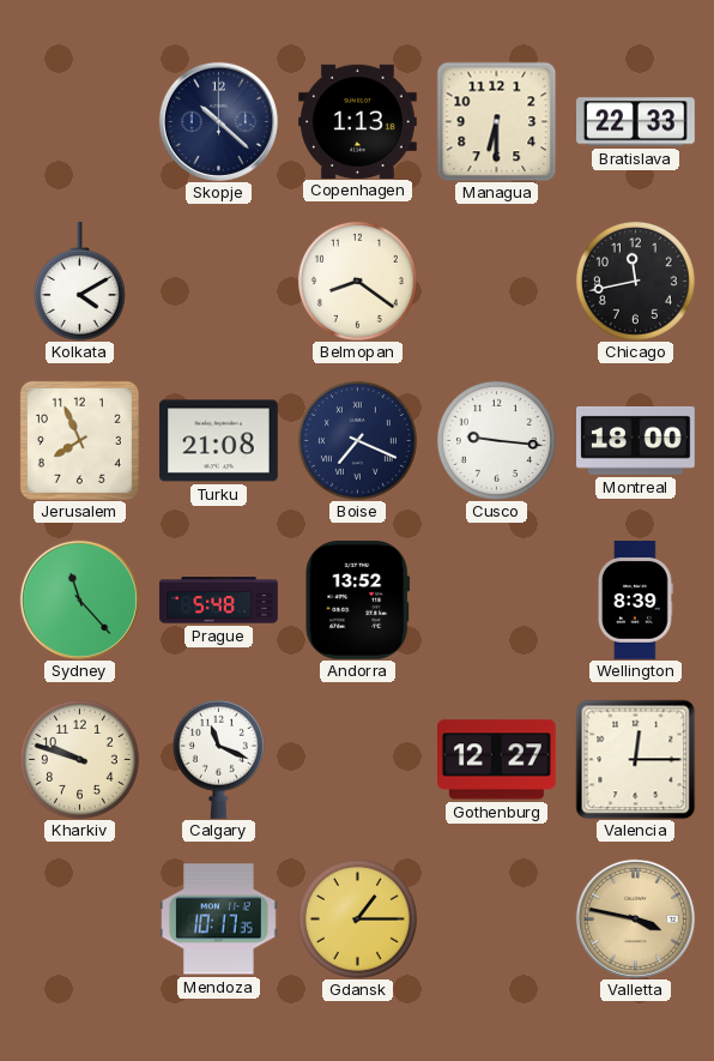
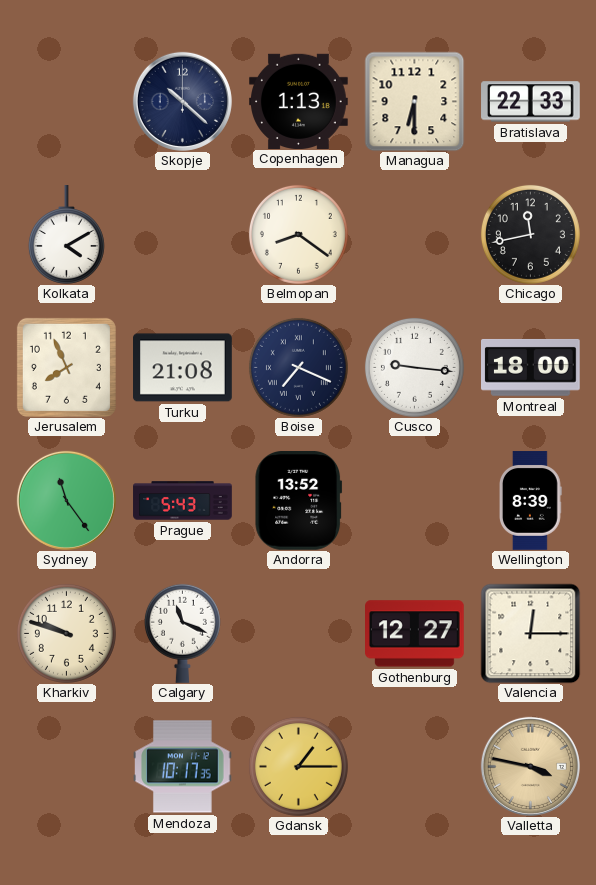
Sydney: 11:23 -> 11:24
Prague: 5:48 -> 5:43
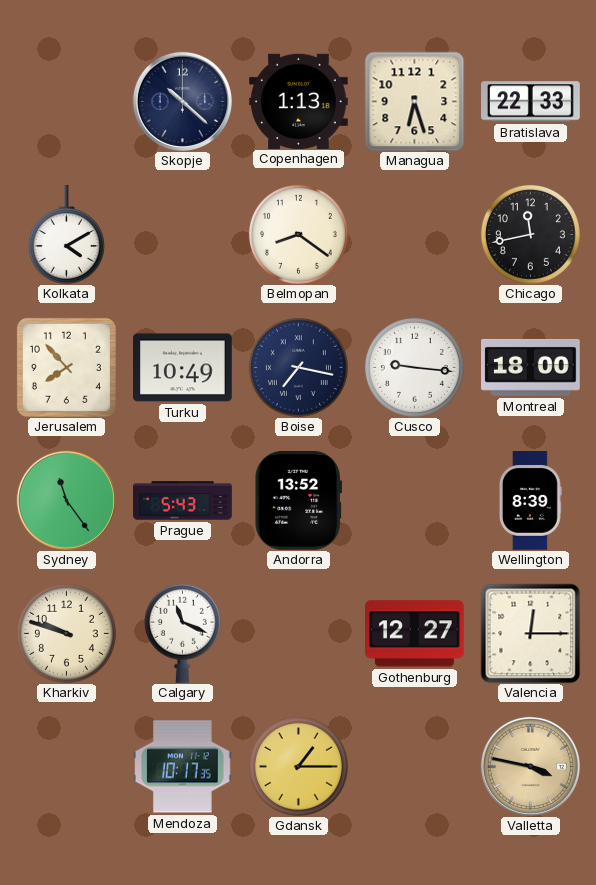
Managua: 6:30 -> 6:27
Jerusalem: 7:56 -> 7:53
Turku: 21:08 -> 10:49
Boise: 7:19 -> 7:17
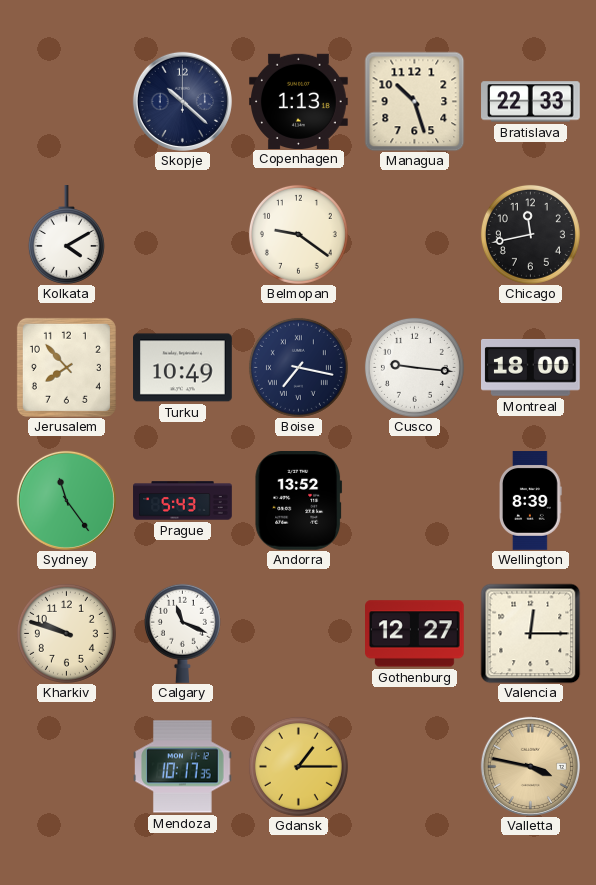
Managua: 6:27 -> 10:27
Belmopan: 8:21 -> 9:21
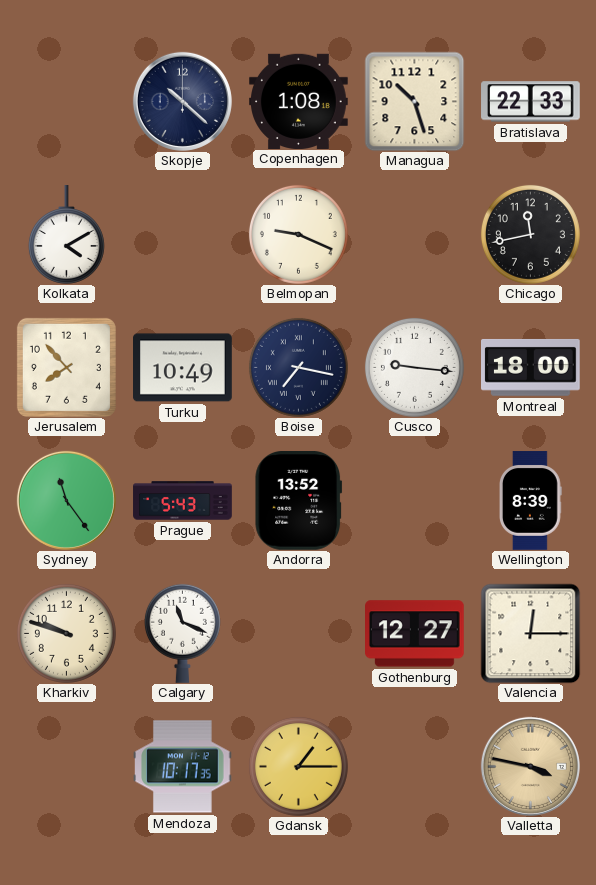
Copenhagen: 1:13 -> 1:08
Belmopan: 9:21 -> 9:19
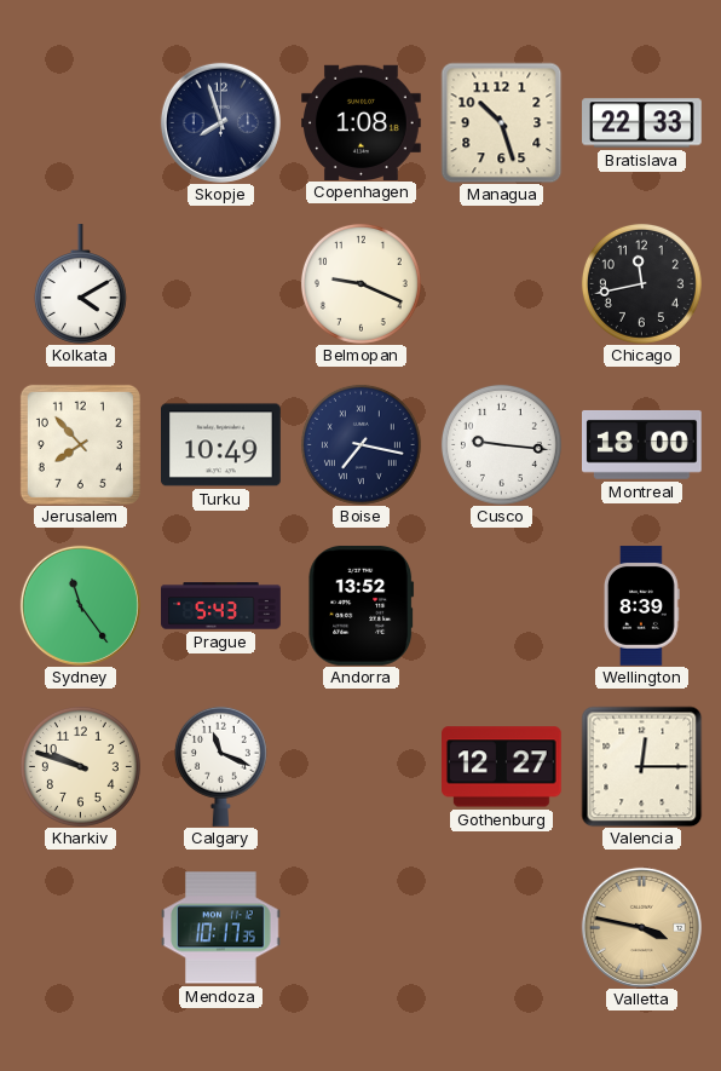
Skopje: 10:22 -> 7:57
Gdansk: 1:15 -> none
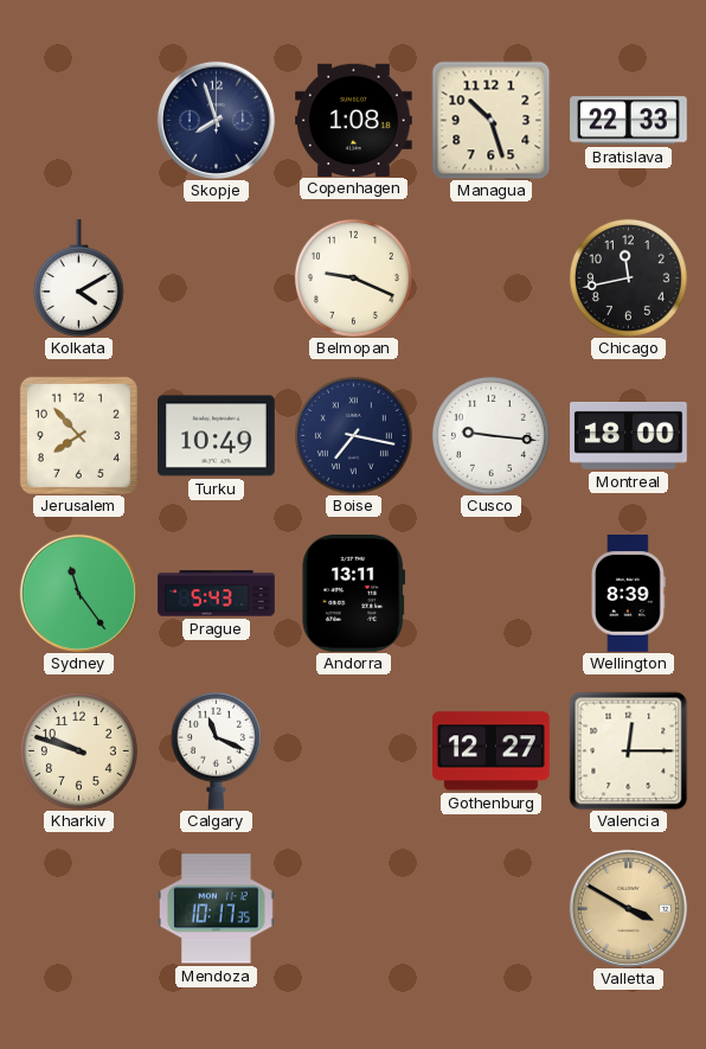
Andorra: 13:52 -> 13:11
Valletta: 3:47 -> 3:50
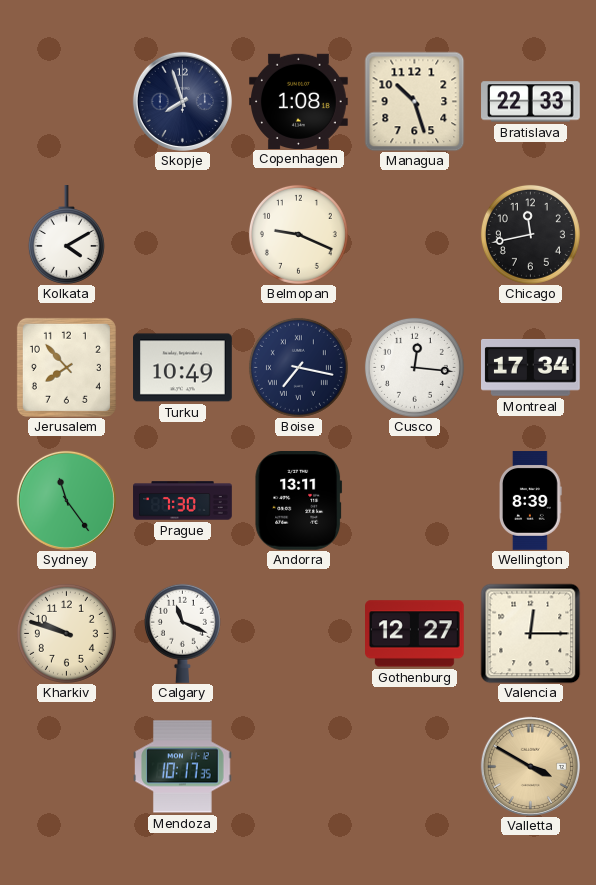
Cusco: 9:16 -> 12:16
Montreal: 18:00 -> 17:34
Prague: 5:43 -> 7:30
